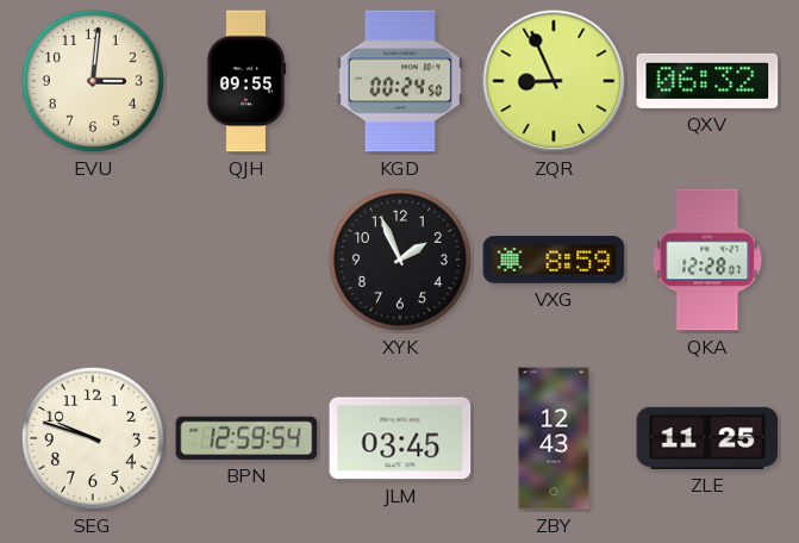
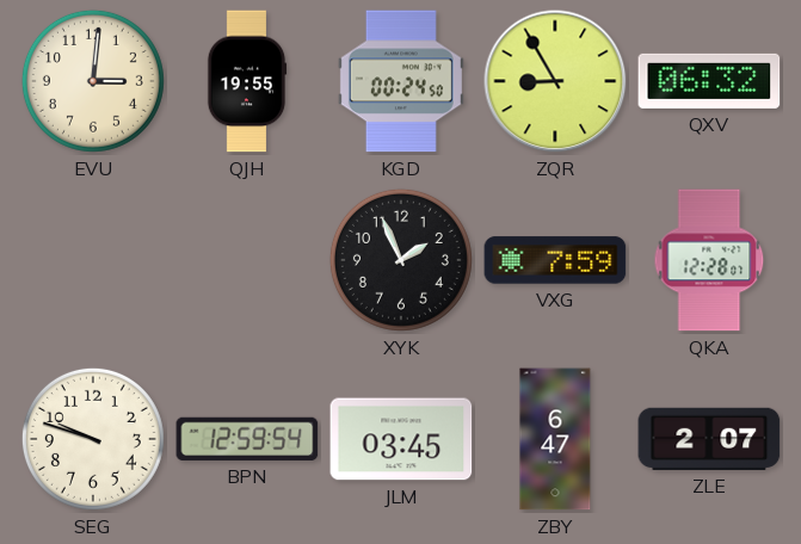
QJH: 09:55 -> 19:55
ZQR: 8:56 -> 8:55
VXG: 8:59 -> 7:59
ZBY: 12:43 -> 6:47
ZLE: 11:25 -> 2:07
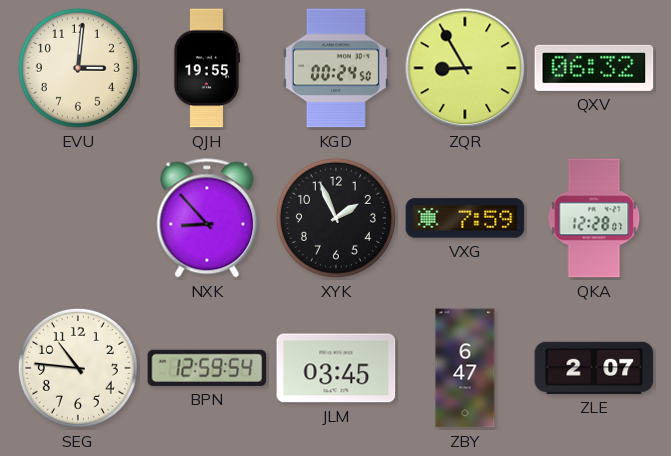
NXK: none -> 8:53
SEG: 9:48 -> 10:46
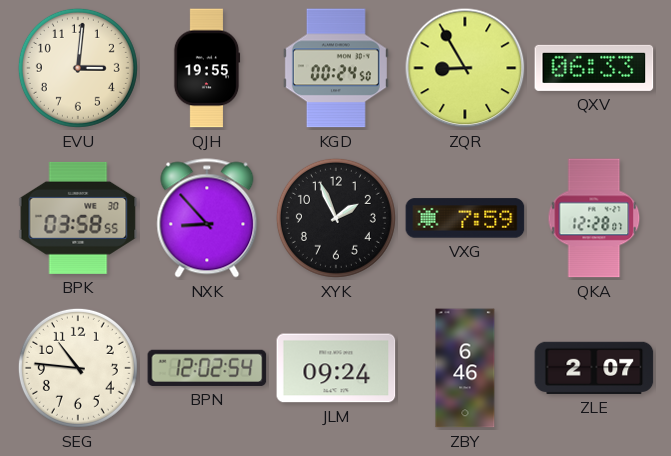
QXV: 06:32 -> 06:33
BPK: none -> 03:58
BPN: 12:59 -> 12:02
JLM: 03:45 -> 09:24
ZBY: 6:47 -> 6:46
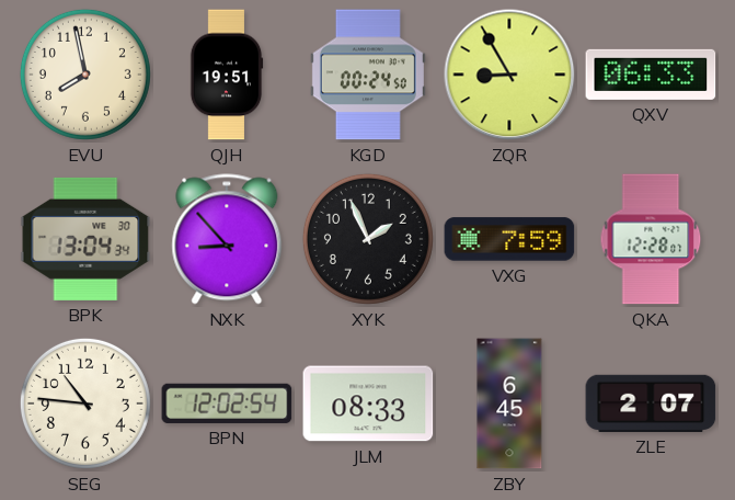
EVU: 3:01 -> 7:58
QJH: 19:55 -> 19:51
BPK: 03:58 -> 13:04
JLM: 09:24 -> 08:33
ZBY: 6:46 -> 6:45
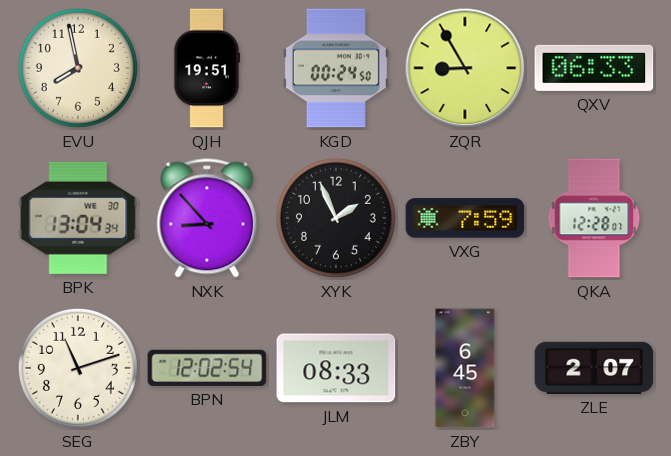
SEG: 10:46 -> 11:12
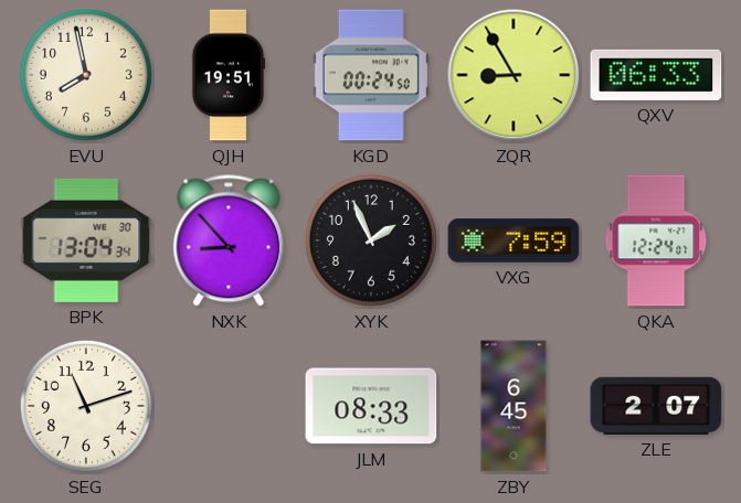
QKA: 12:28 -> 12:24
BPN: 12:02 -> none
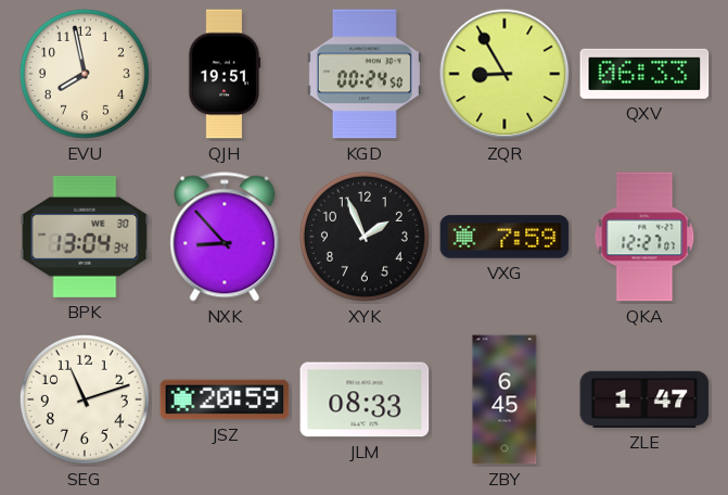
QKA: 12:24 -> 12:27
JSZ: none -> 20:59
ZLE: 2:07 -> 1:47
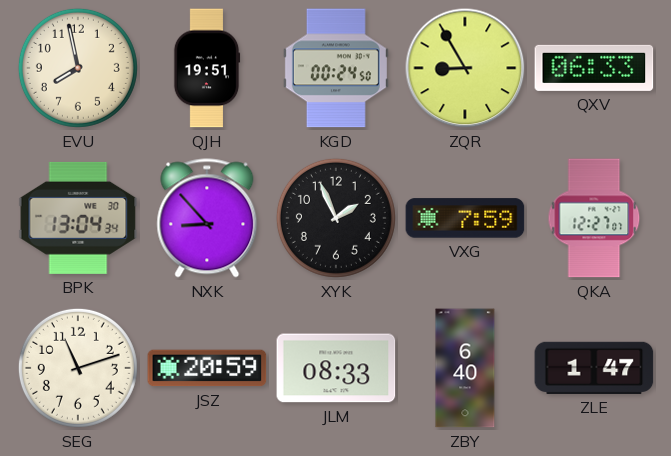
ZBY: 6:45 -> 6:40
